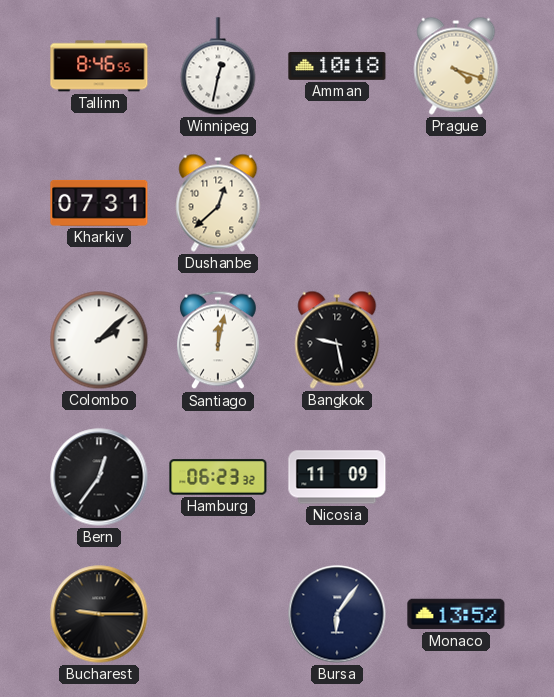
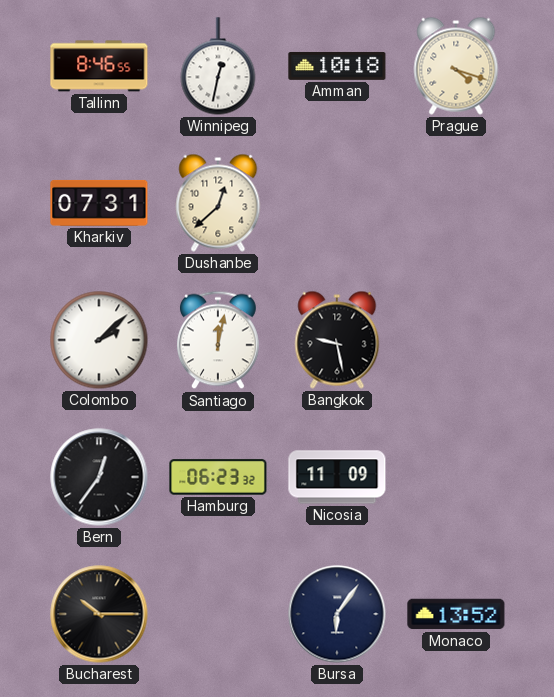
Bucharest: 9:15 -> 10:15
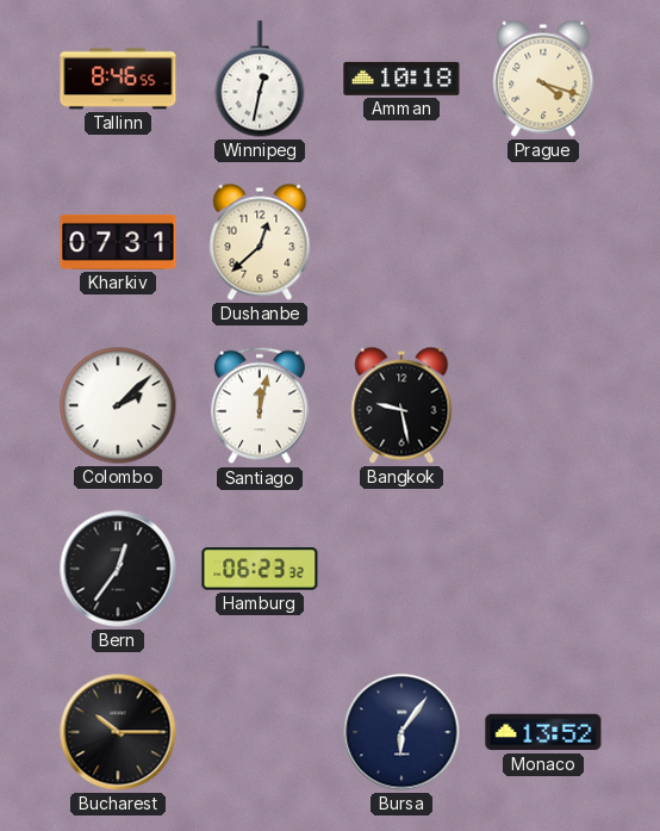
Nicosia: 11:09 -> none
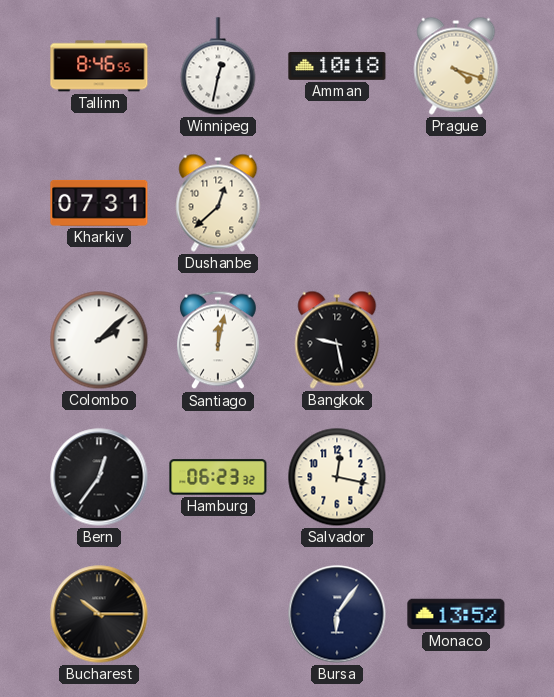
Salvador: none -> 12:17
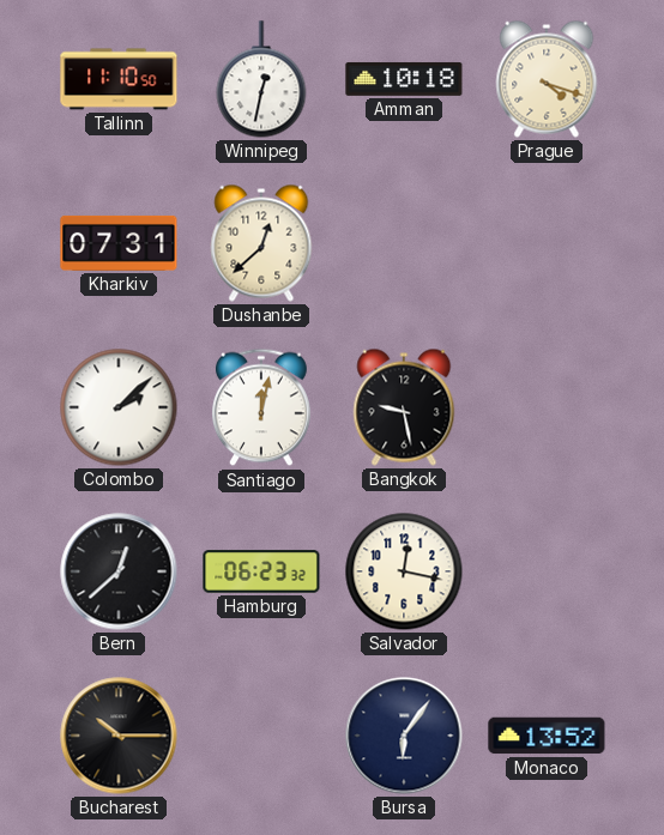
Tallinn: 8:46 -> 11:10
Bern: 12:36 -> 12:38
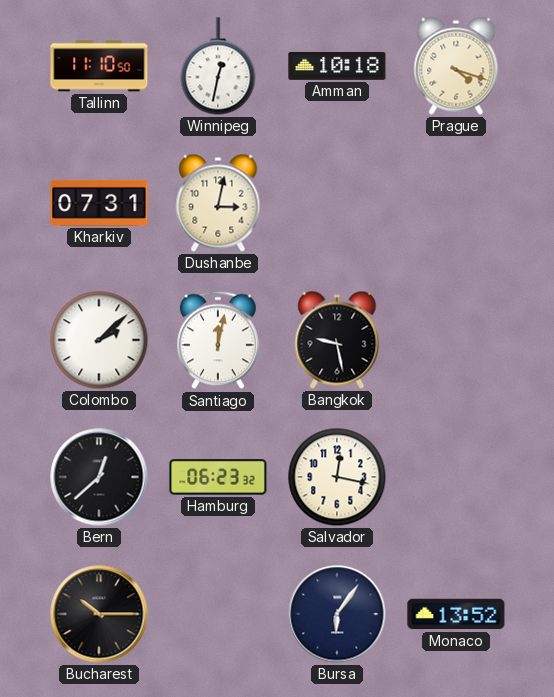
Dushanbe: 12:38 -> 3:02
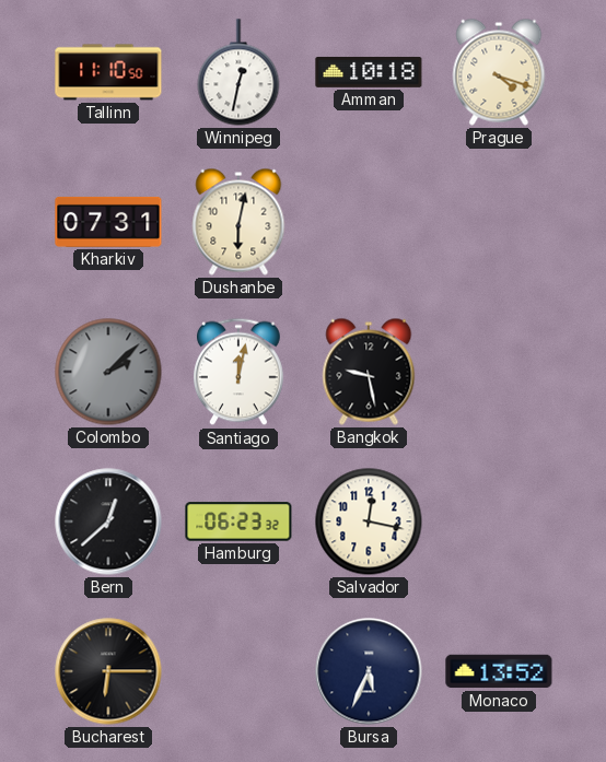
Dushanbe: 3:02 -> 6:02
Colombo dial: white -> grey
Bucharest: 10:15 -> 6:15
Bursa: 6:06 -> 5:34
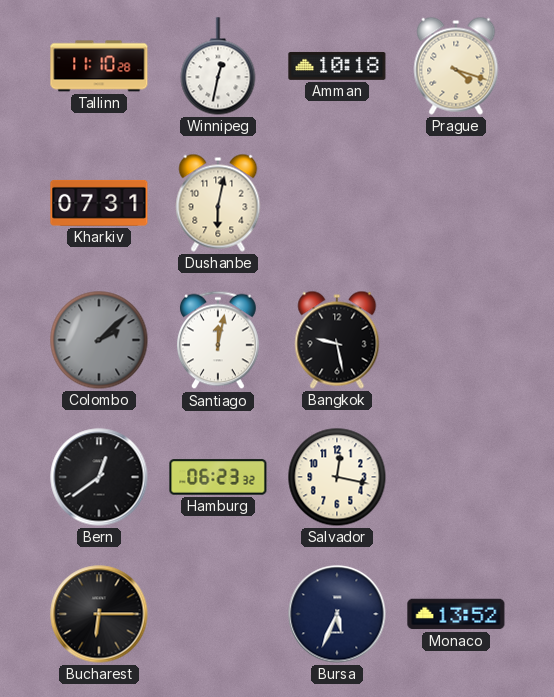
Tallinn: 11:10:50 -> 11:10:28
Bern: 12:38 -> 12:39
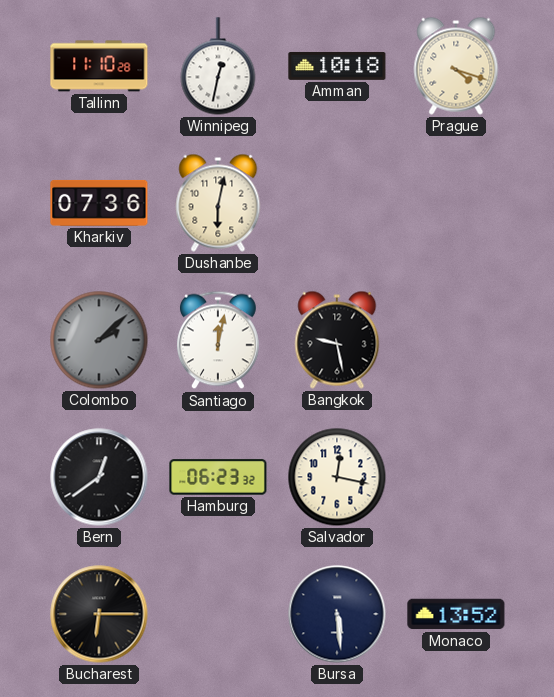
Kharkiv: 07:31 -> 07:36
Bursa: 5:34 -> 5:29
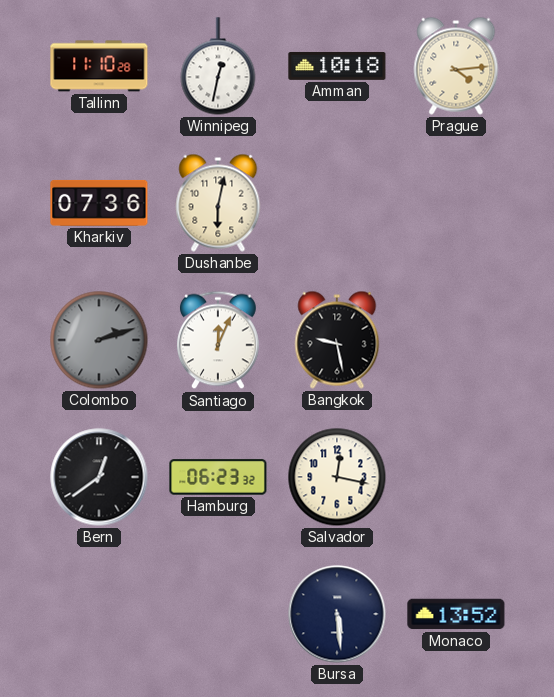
Prague: 4:18 -> 4:14
Colombo: 2:08 -> 2:12
Santiago: 12:02 -> 12:04
Bucharest: 6:15 -> none
